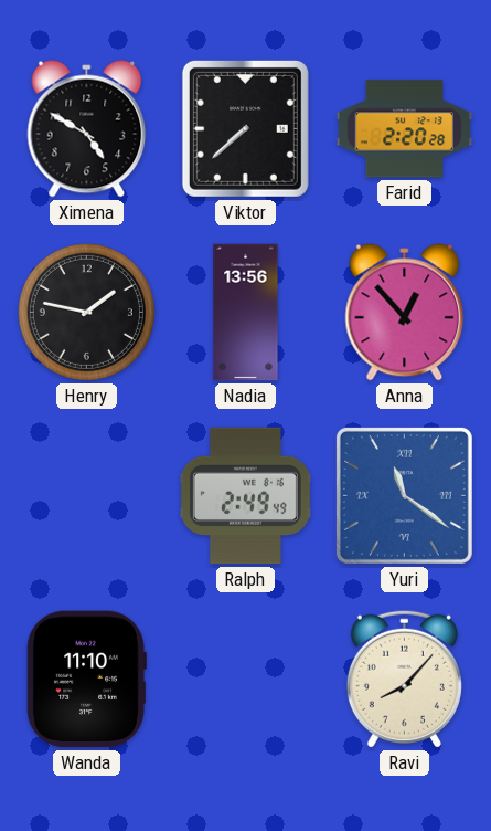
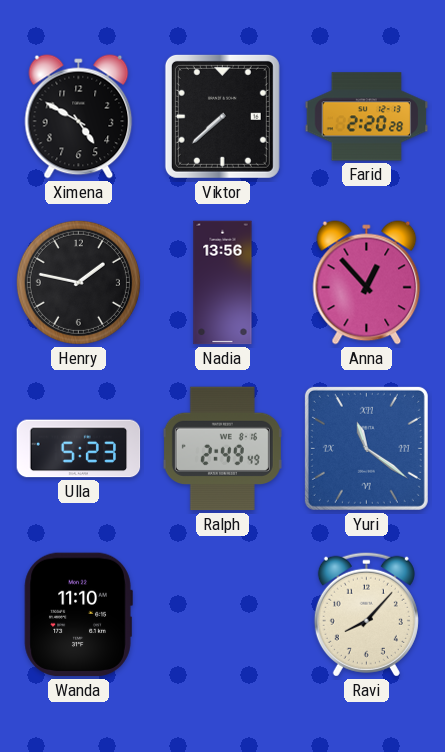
Ulla: none -> 5:23
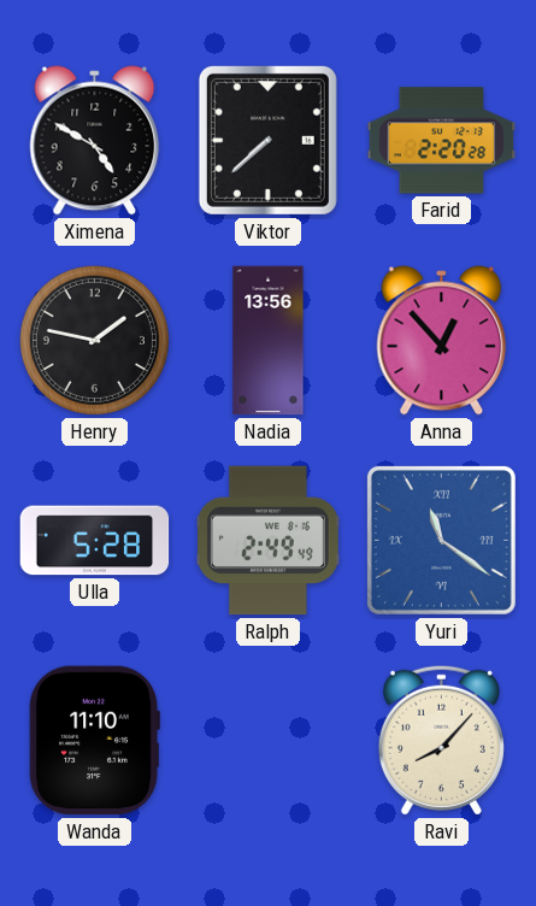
Ulla: 5:23 -> 5:28
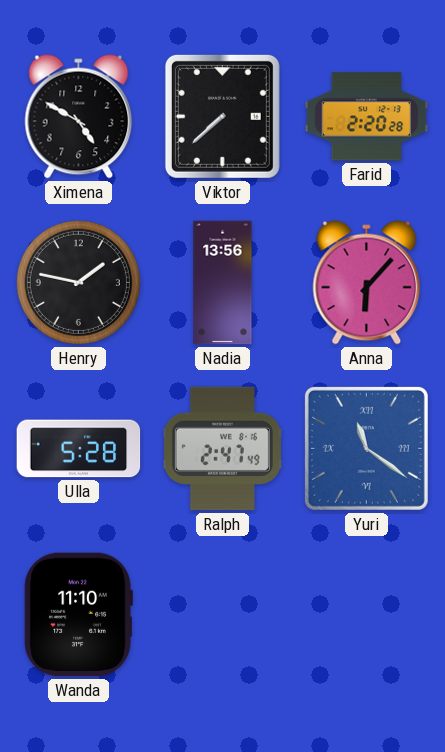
Anna: 12:53 -> 6:07
Ralph: 2:49 -> 2:47
Ravi: 8:07 -> none
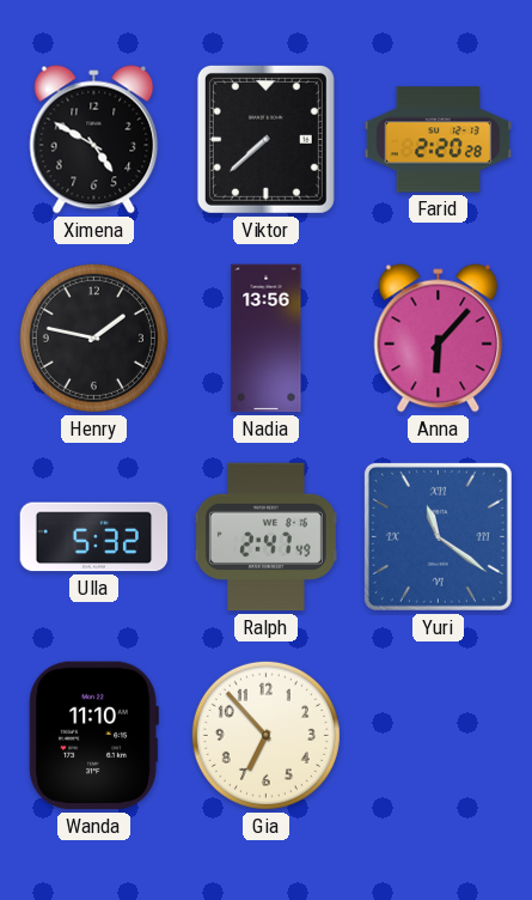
Ulla: 5:28 -> 5:32
Gia: none -> 6:53
